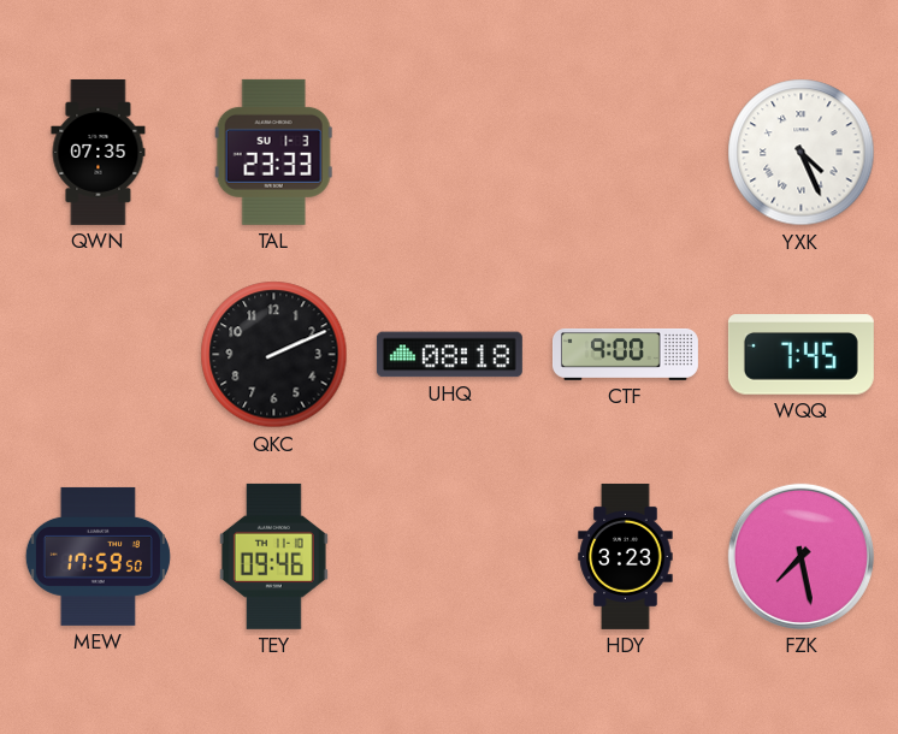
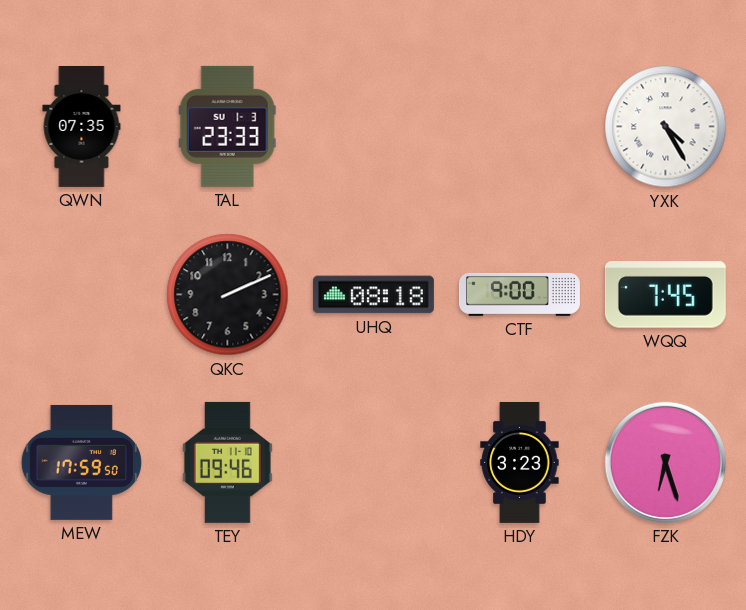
YXK: 4:26 -> 4:25
FZK: 7:28 -> 6:27
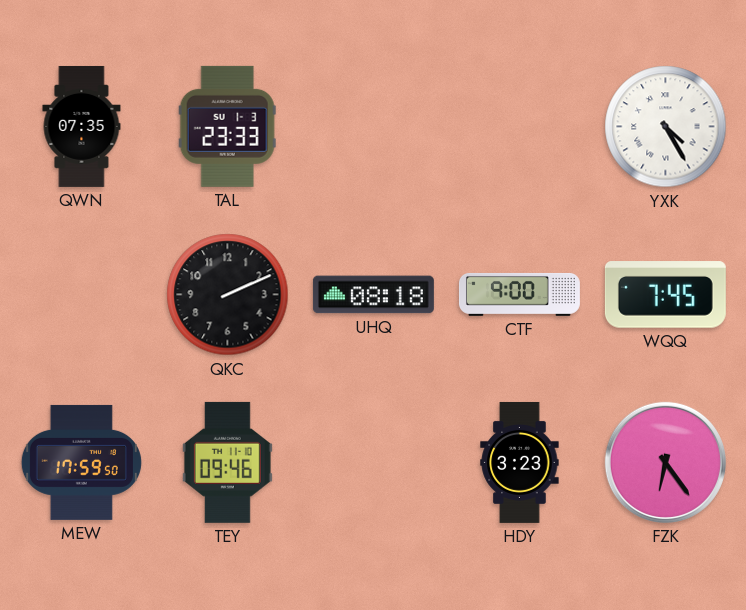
FZK: 6:27 -> 6:24
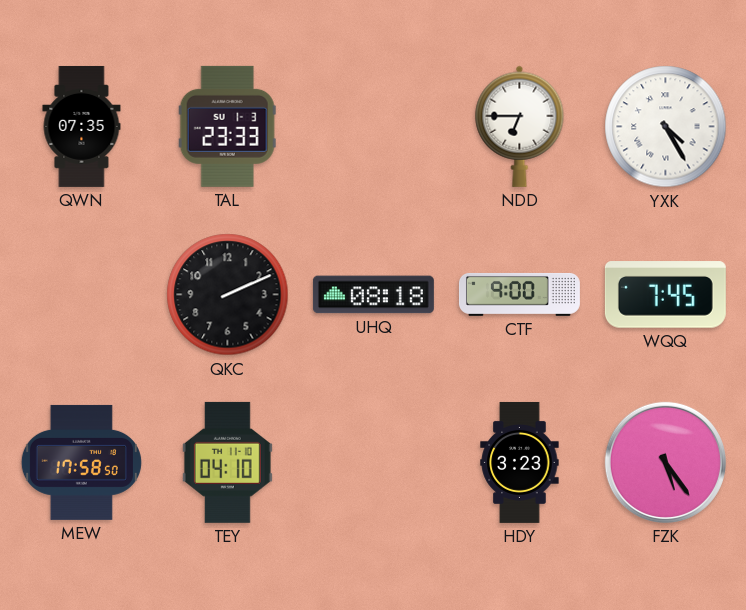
NDD: none -> 6:45
MEW: 17:59 -> 17:58
TEY: 09:46 -> 04:10
FZK: 6:24 -> 5:24
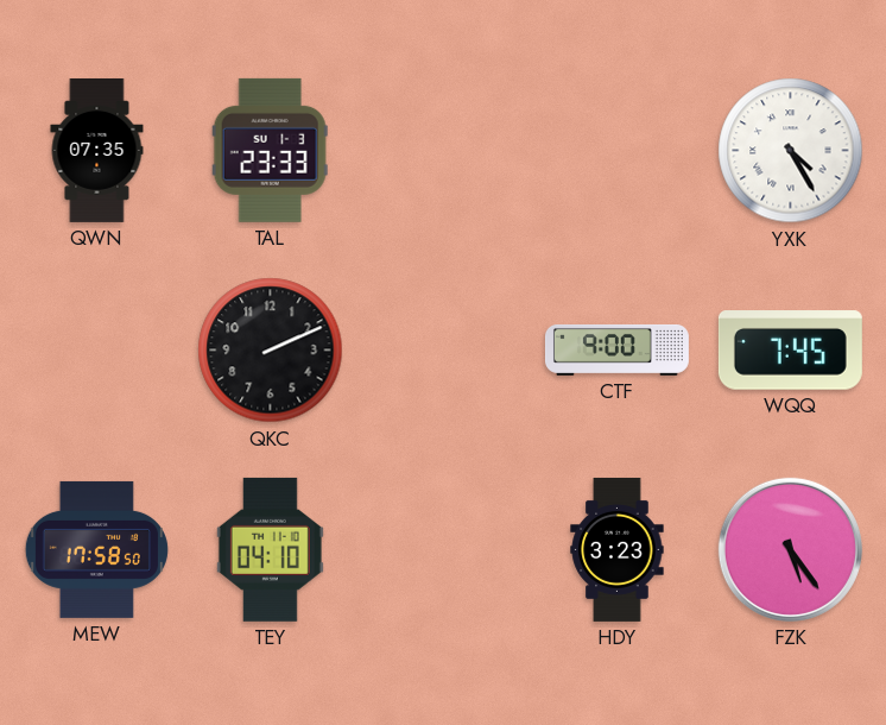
NDD: 6:45 -> none
UHQ: 08:18 -> none
